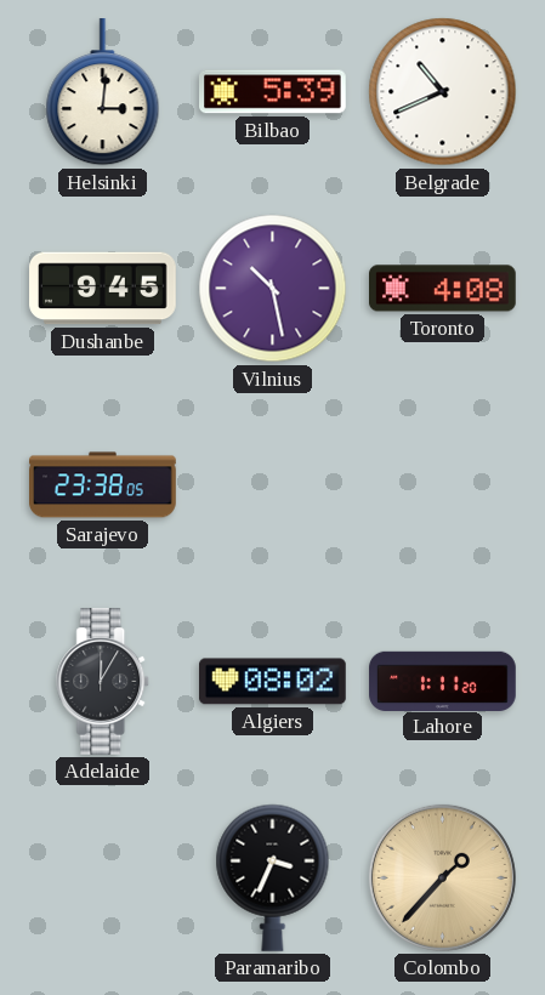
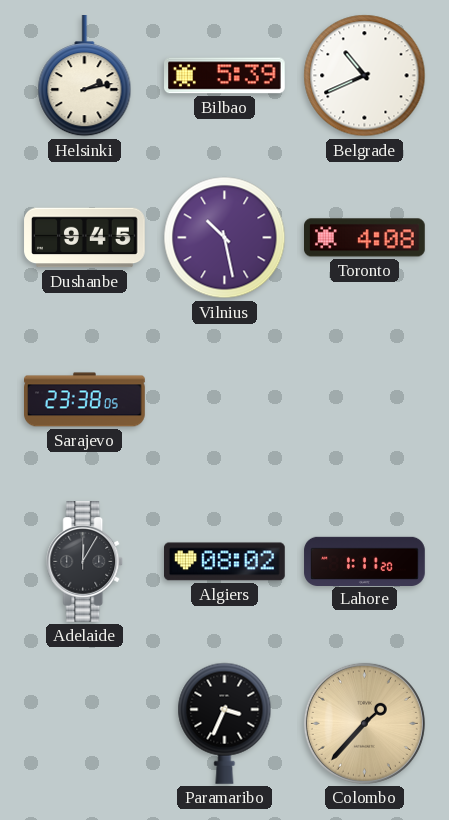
Helsinki: 3:01 -> 2:13
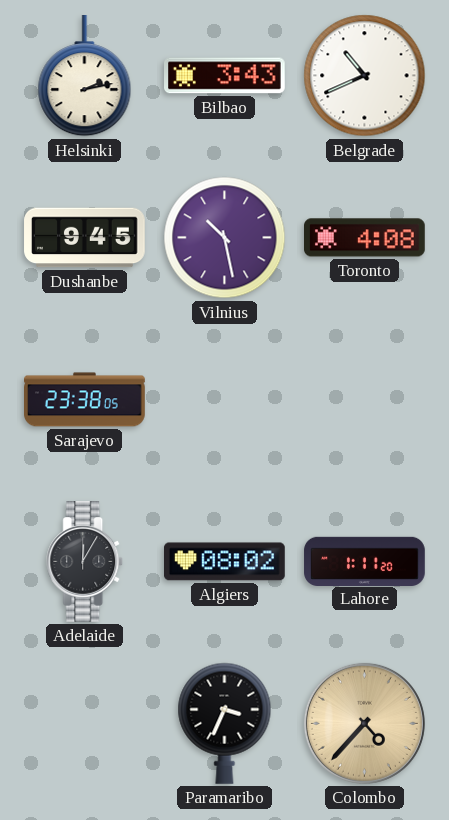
Bilbao: 5:39 -> 3:43
Colombo: 1:37 -> 4:37
